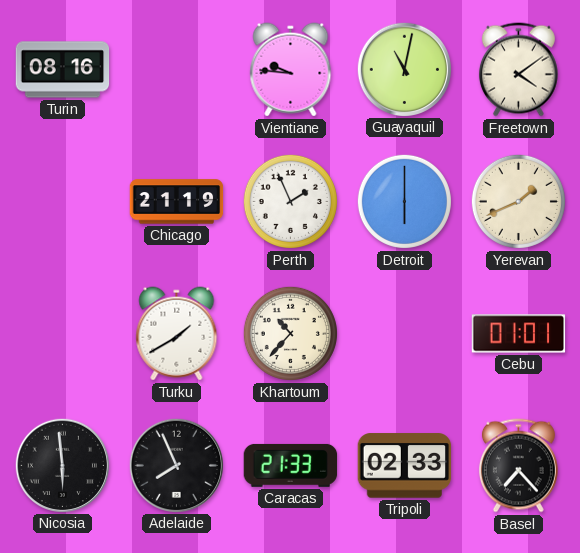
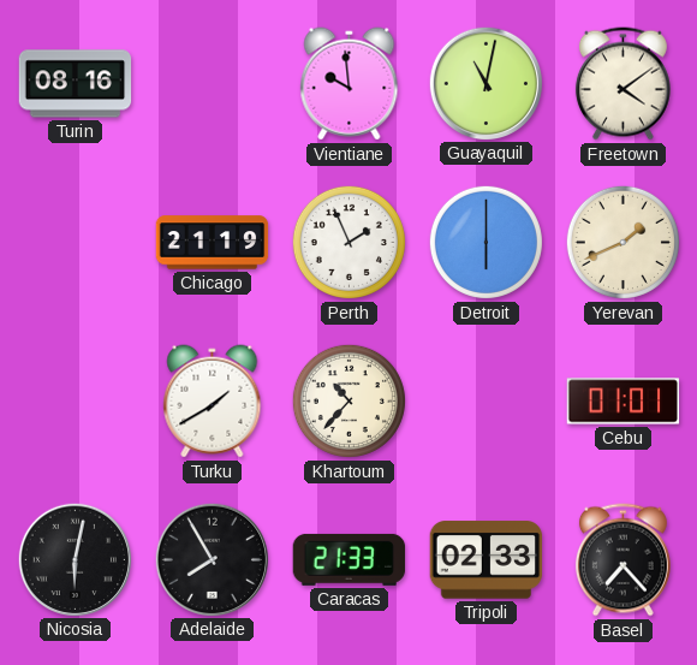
Vientiane: 9:46 -> 9:59
Nicosia: 5:59 -> 6:02
Adelaide: 7:56 -> 7:55
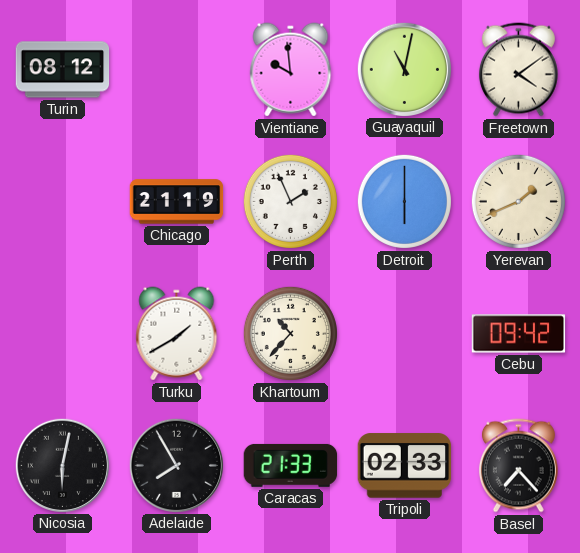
Turin: 08:16 -> 08:12
Cebu: 01:01 -> 09:42
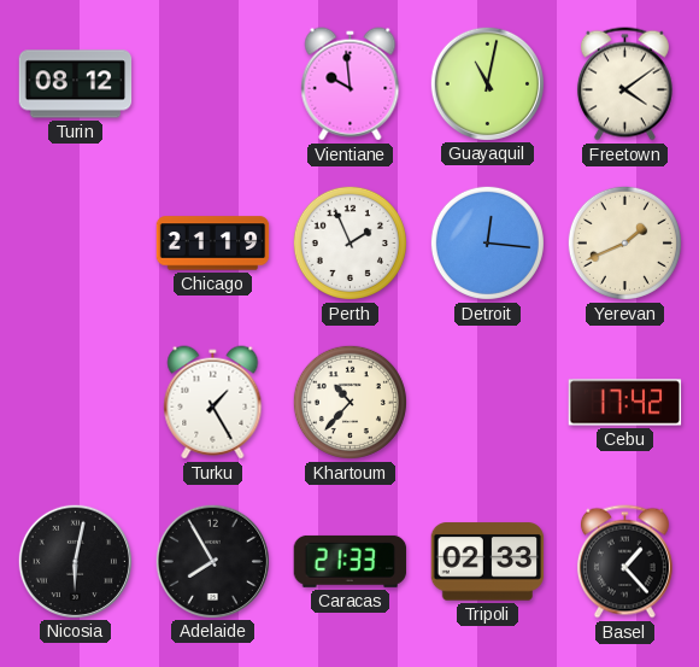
Detroit: 6:00 -> 12:16
Turku: 1:40 -> 1:25
Cebu: 09:42 -> 17:42
Basel: 7:23 -> 1:23
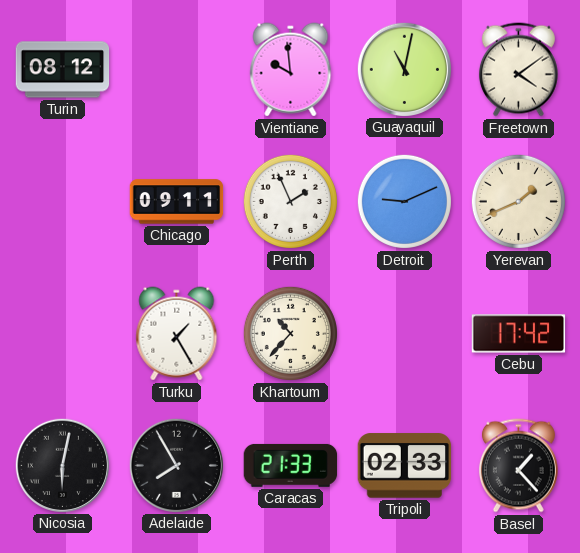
Chicago: 21:19 -> 09:11
Detroit: 12:16 -> 9:11
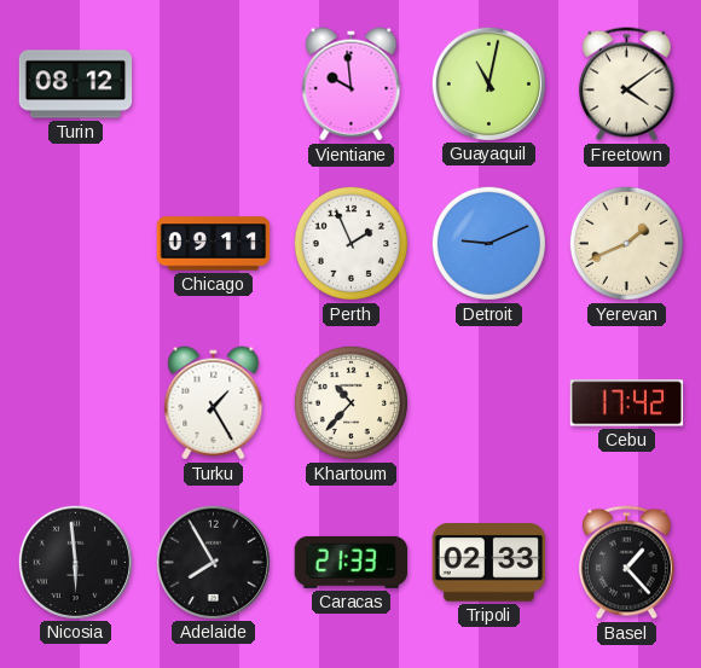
Nicosia: 6:02 -> 5:59
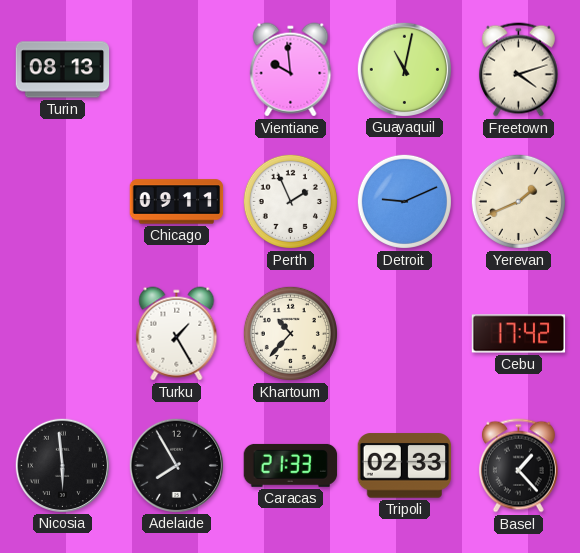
Turin: 08:12 -> 08:13
Freetown: 4:09 -> 4:12
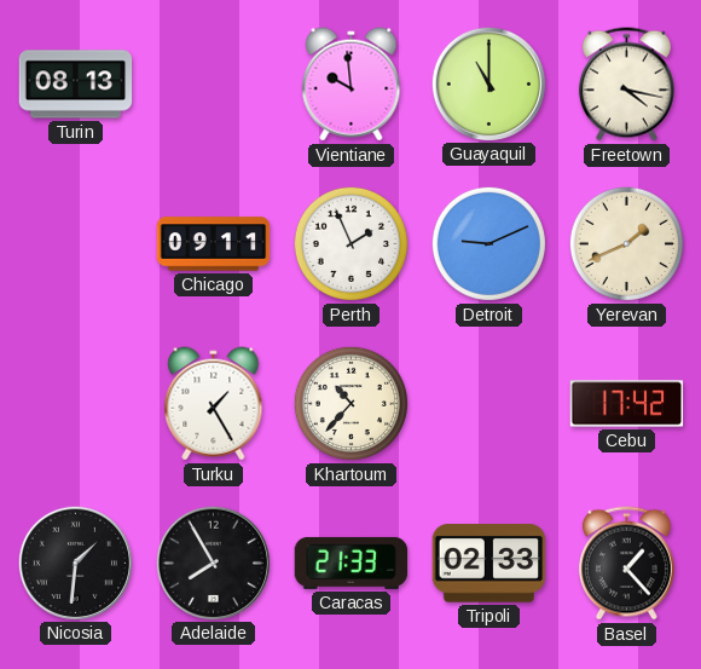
Guayaquil: 11:02 -> 11:00
Freetown: 4:12 -> 4:17
Nicosia: 5:59 -> 1:31
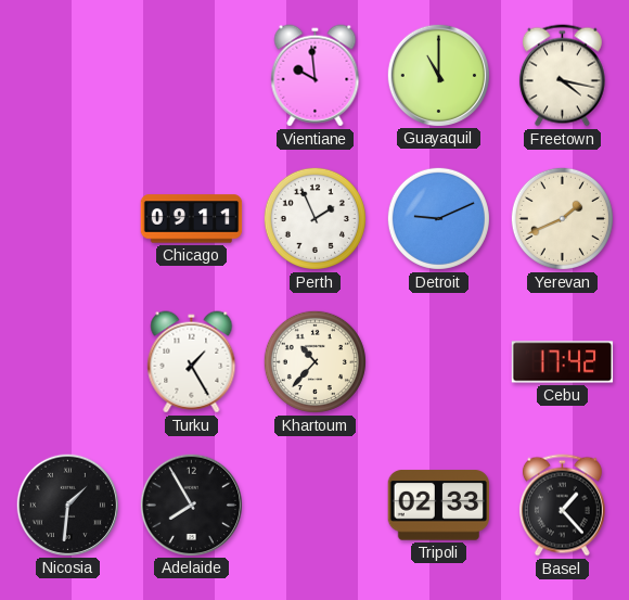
Turin: 08:13 -> none
Caracas: 21:33 -> none
